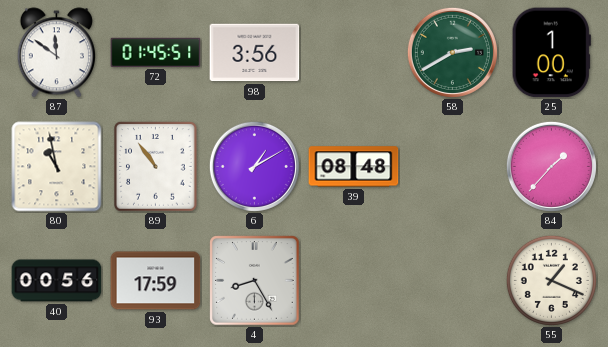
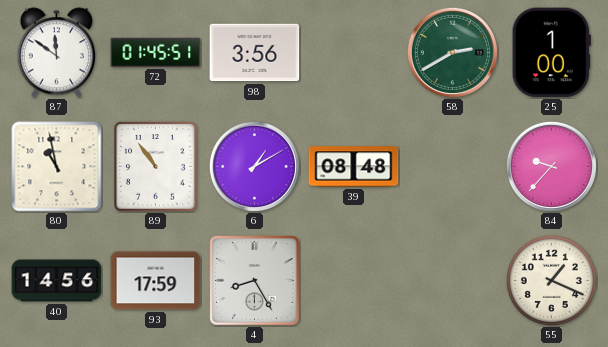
84: 1:37 -> 9:37
40: 00:56 -> 14:56
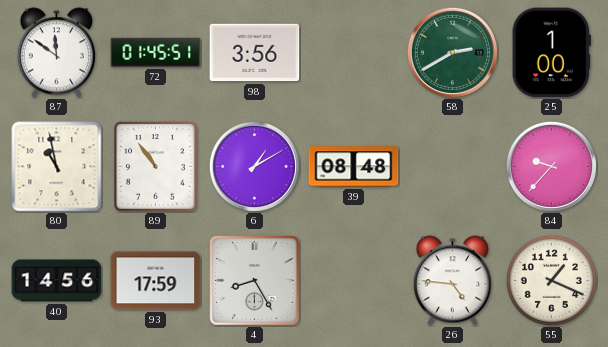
26: none -> 4:46
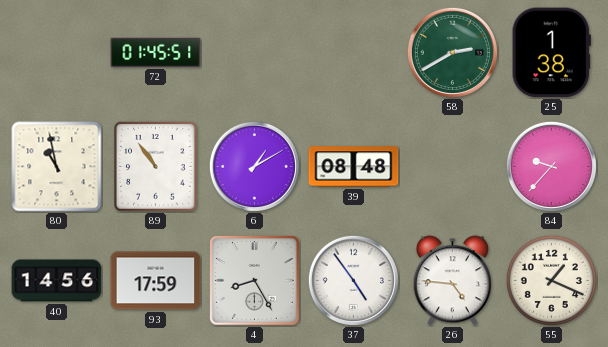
87: 11:51 -> none
98: 3:56 -> none
25: 1:00 -> 1:38
37: none -> 4:54
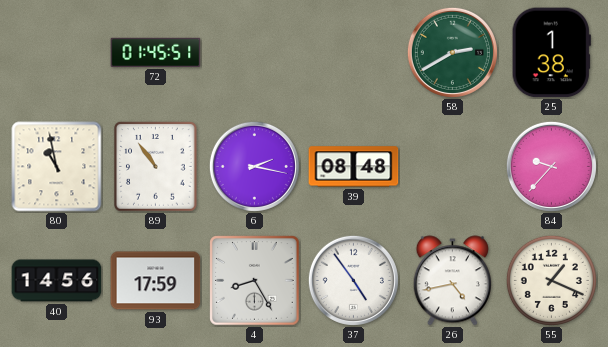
6: 1:10 -> 2:17
26: 4:46 -> 4:43
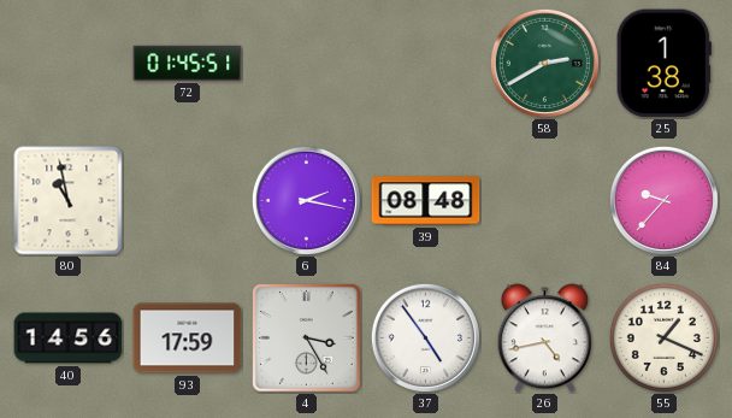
89: 10:54 -> none
4: 8:25 -> 3:25
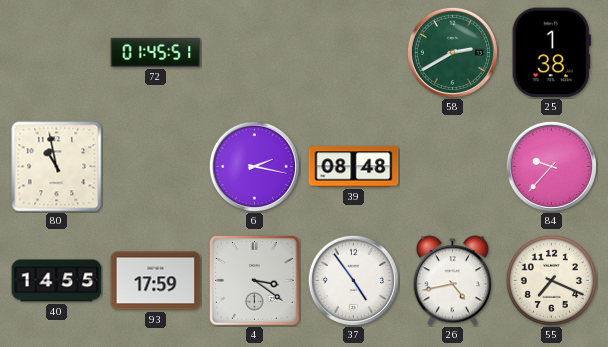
40: 14:56 -> 14:55
4: 3:25 -> 3:21
55: 1:19 -> 7:19
